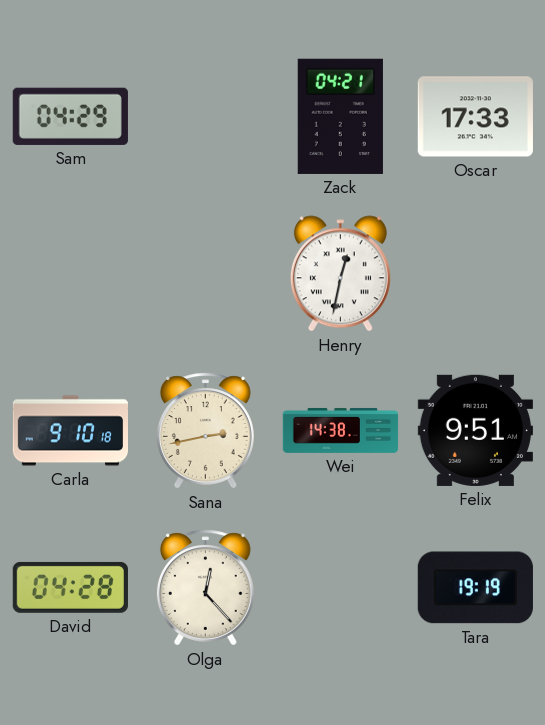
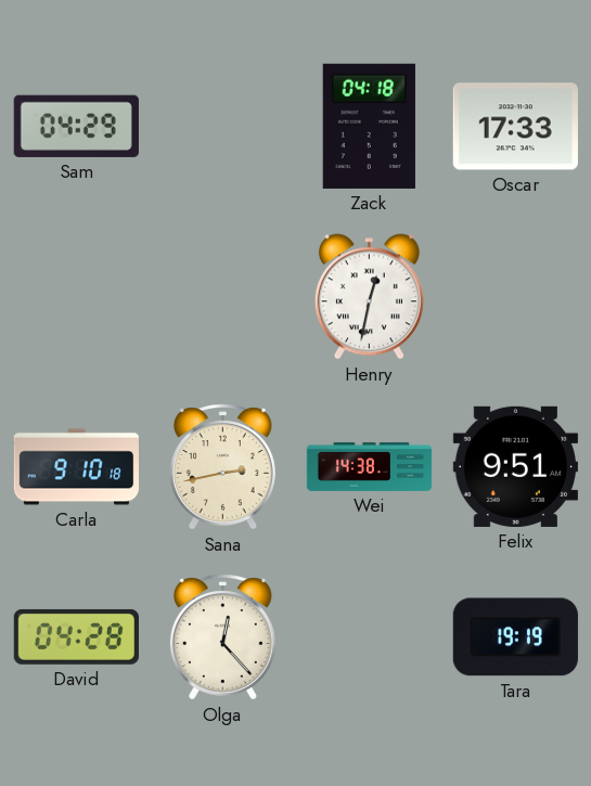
Zack: 04:21 -> 04:18
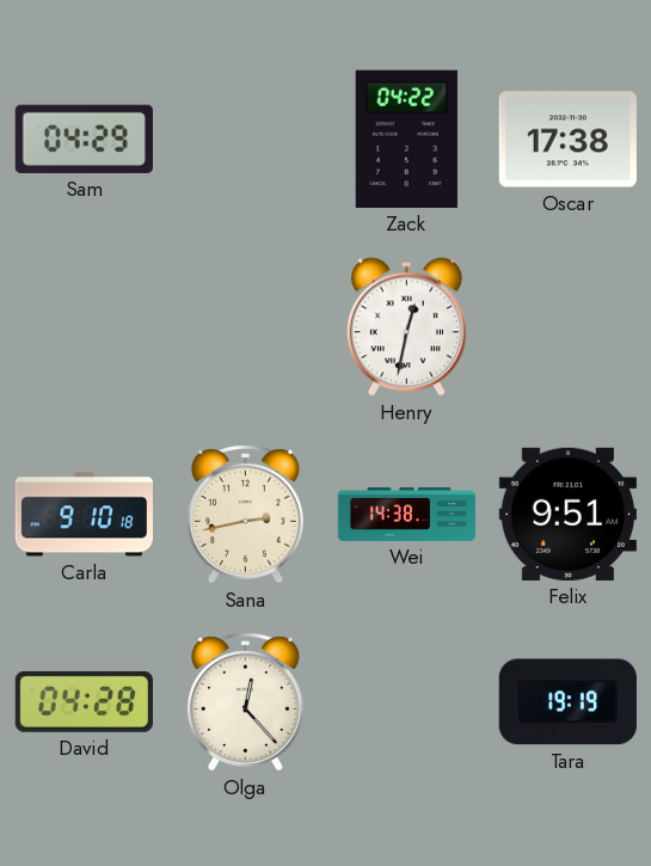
Zack: 04:18 -> 04:22
Oscar: 17:33 -> 17:38
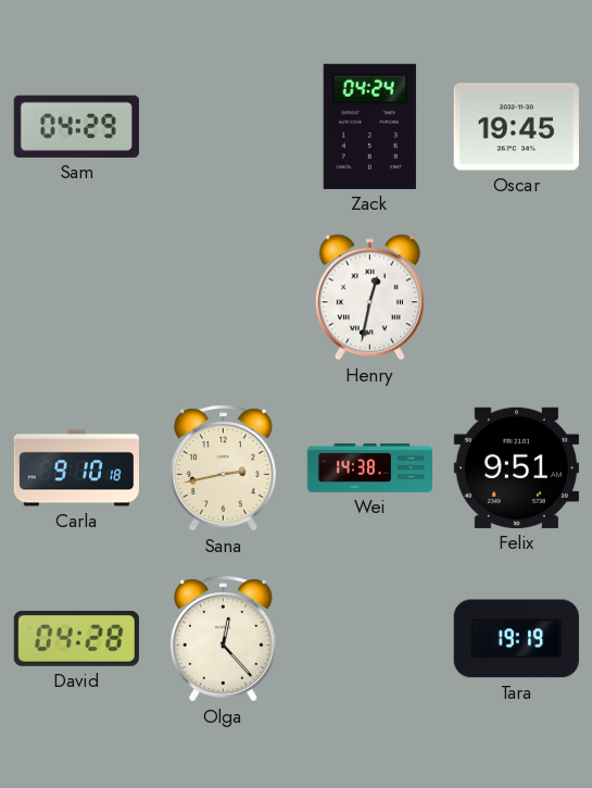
Zack: 04:22 -> 04:24
Oscar: 17:38 -> 19:45
